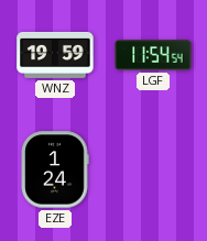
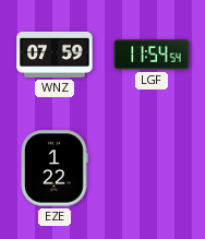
WNZ: 19:59 -> 07:59
EZE: 1:24 -> 1:22
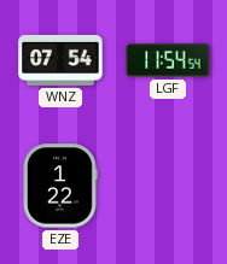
WNZ: 07:59 -> 07:54
